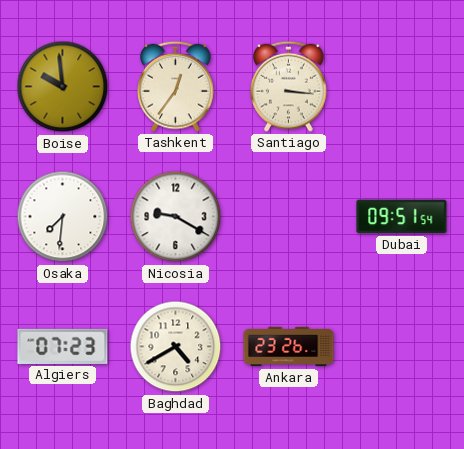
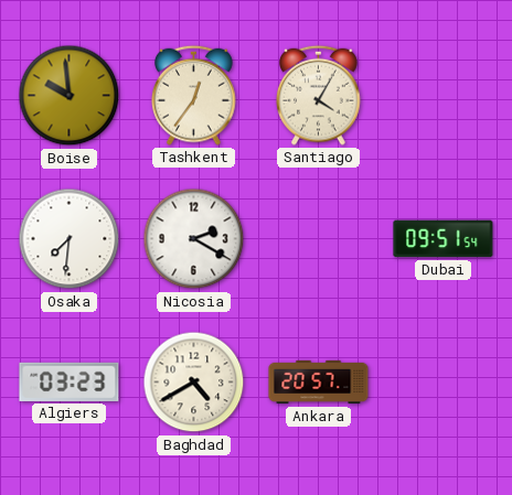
Santiago: 3:16 -> 4:05
Nicosia: 9:20 -> 2:20
Algiers: 07:23 -> 03:23
Ankara: 23:26 -> 20:57
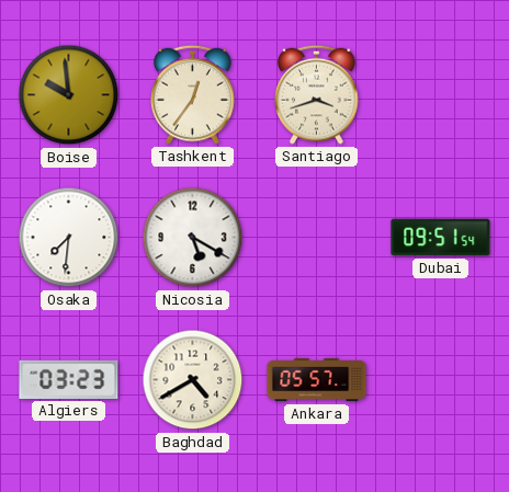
Santiago: 4:05 -> 3:42
Nicosia: 2:20 -> 5:20
Ankara: 20:57 -> 05:57
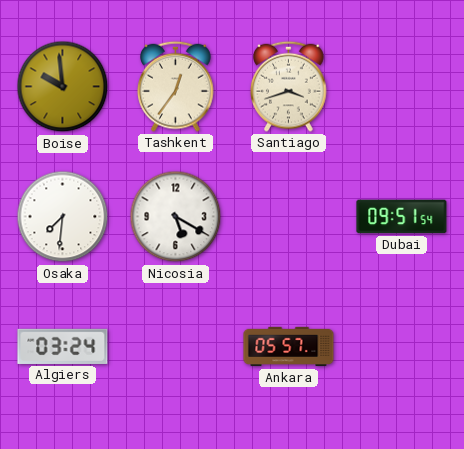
Algiers: 03:23 -> 03:24
Baghdad: 4:40 -> none
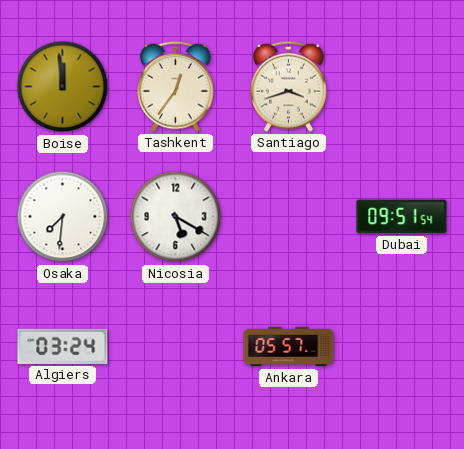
Boise: 9:59 -> 11:59
